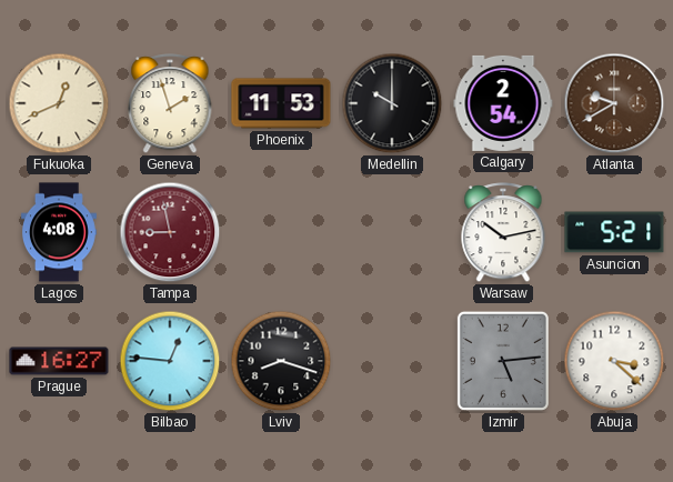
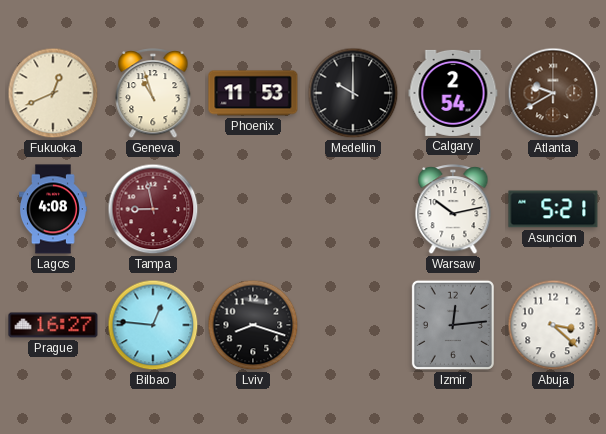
Geneva: 1:57 -> 10:57
Izmir: 5:14 -> 12:14
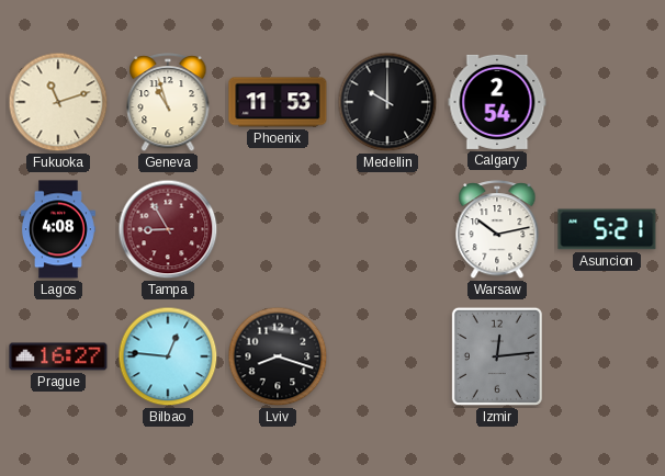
Fukuoka: 12:41 -> 11:12
Atlanta: 9:40 -> none
Tampa: 8:58 -> 8:55
Abuja: 3:22 -> none
